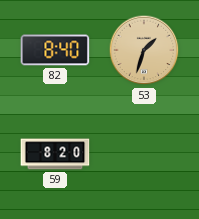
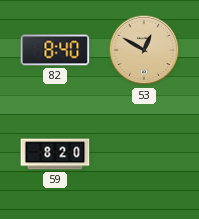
53: 1:33 -> 12:50
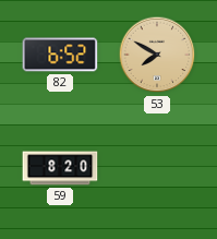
82: 8:40 -> 6:52
53: 12:50 -> 7:50
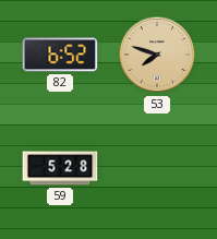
53: 7:50 -> 7:48
59: 8:20 -> 5:28
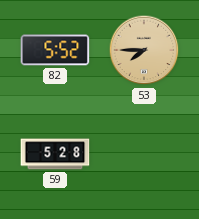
82: 6:52 -> 5:52
53: 7:48 -> 7:45
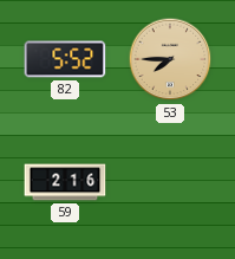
59: 5:28 -> 2:16
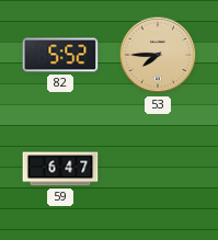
59: 2:16 -> 6:47
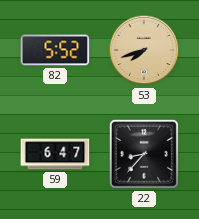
53: 7:45 -> 7:42
22: none -> 8:37
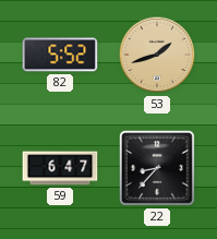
53: 7:42 -> 1:42
